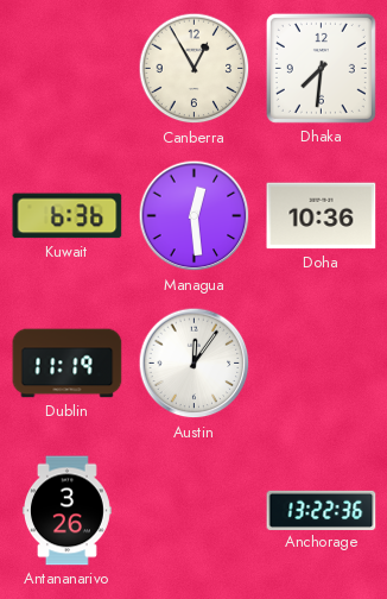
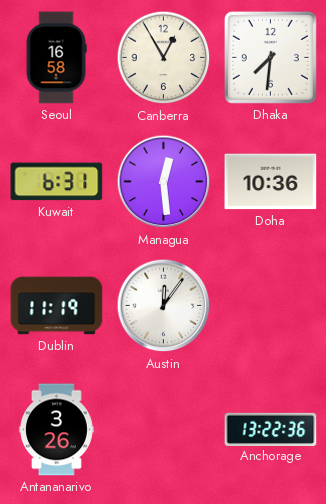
Seoul: none -> 16:58
Kuwait: 6:36 -> 6:31
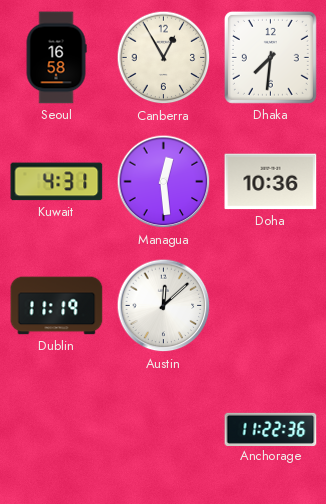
Kuwait: 6:31 -> 4:31
Austin: 12:06 -> 12:08
Antananarivo: 3:26 -> none
Anchorage: 13:22 -> 11:22
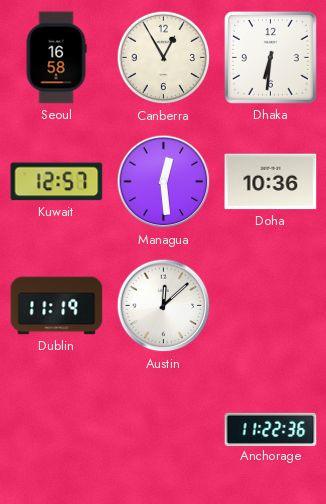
Dhaka: 7:31 -> 6:31
Kuwait: 4:31 -> 12:57
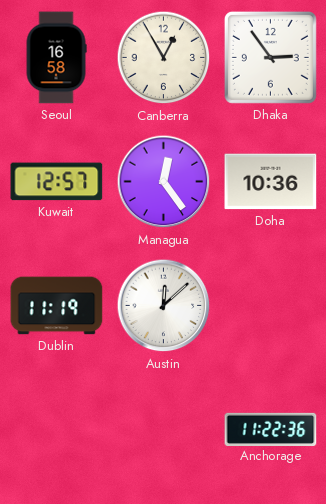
Dhaka: 6:31 -> 2:54
Managua: 12:29 -> 12:24
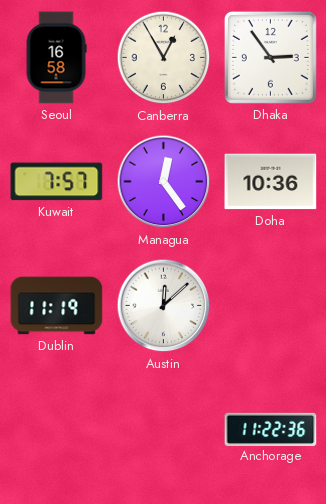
Kuwait: 12:57 -> 7:57
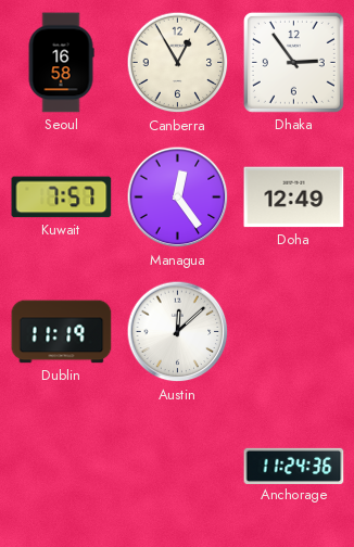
Doha: 10:36 -> 12:49
Anchorage: 11:22 -> 11:24
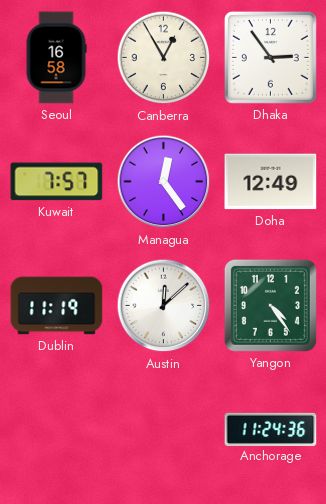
Yangon: none -> 4:24
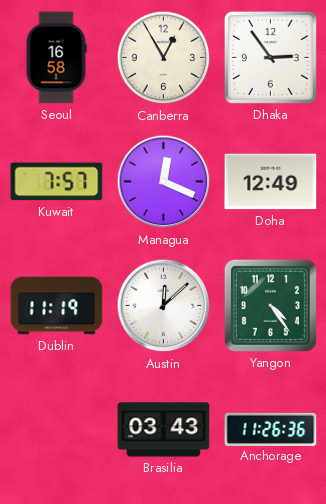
Managua: 12:24 -> 12:19
Brasilia: none -> 03:43
Anchorage: 11:24 -> 11:26
